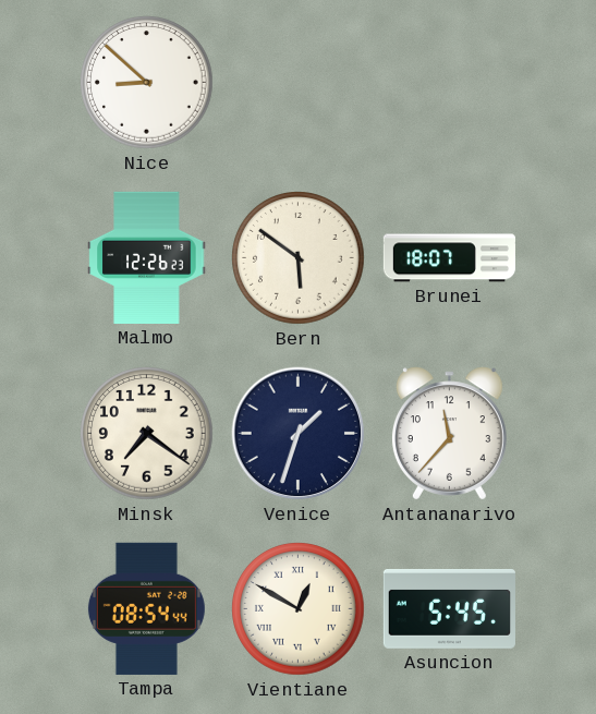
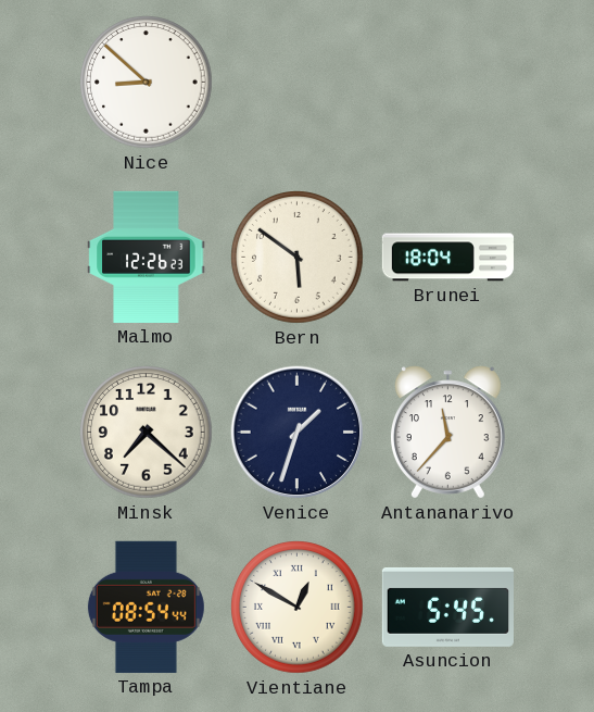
Brunei: 18:07 -> 18:04
Minsk: 7:21 -> 7:22
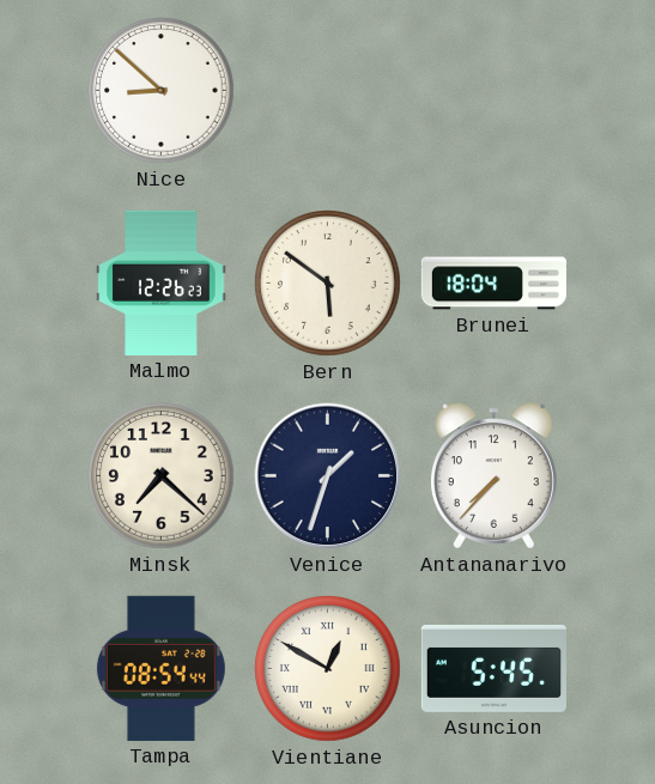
Antananarivo: 11:37 -> 7:37
